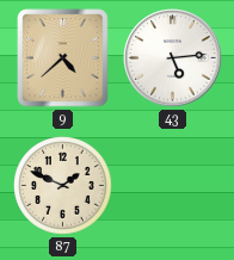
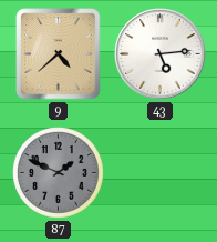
87 dial: cream -> grey
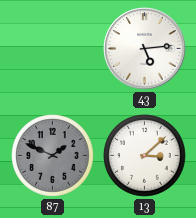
9: 4:38 -> none
13: none -> 3:08
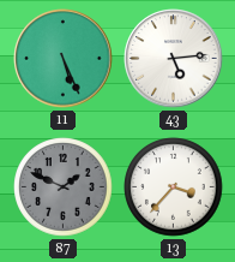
11: none -> 5:26
13: 3:08 -> 3:37
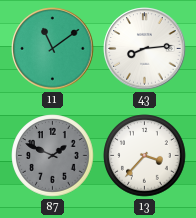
11: 5:26 -> 11:09
43: 5:14 -> 8:14
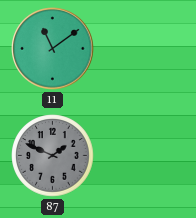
43: 8:14 -> none
13: 3:37 -> none
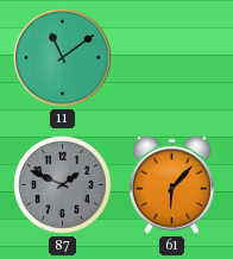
61: none -> 6:07
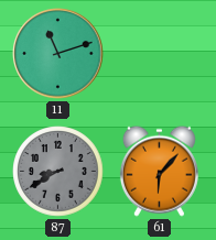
11: 11:09 -> 11:12
87: 1:49 -> 8:40
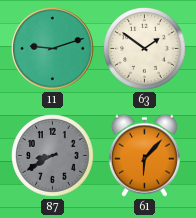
11: 11:12 -> 9:12
63: none -> 1:51
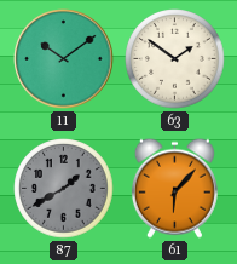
11: 9:12 -> 10:09
87: 8:40 -> 1:40
